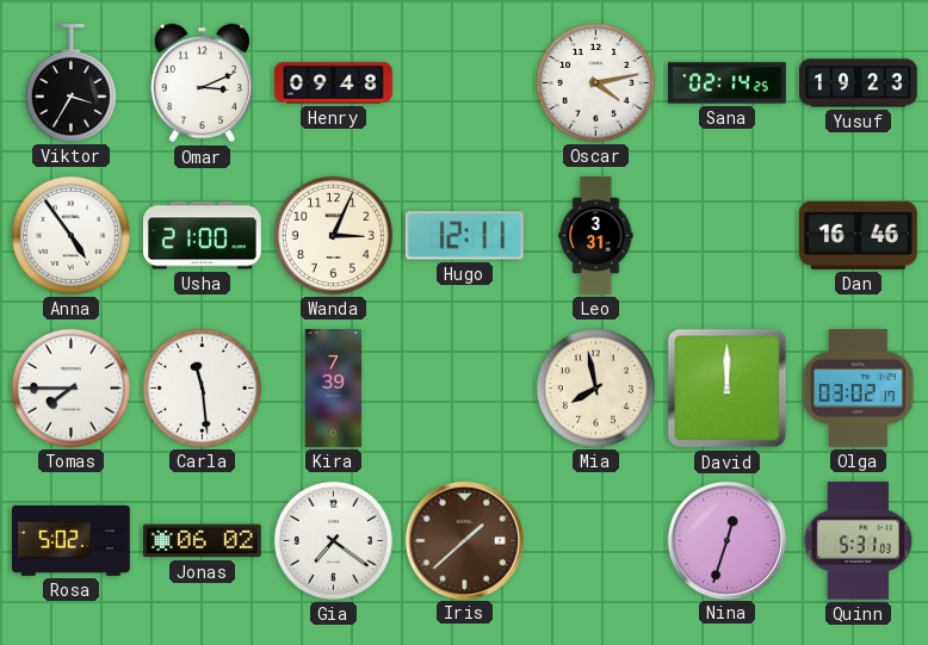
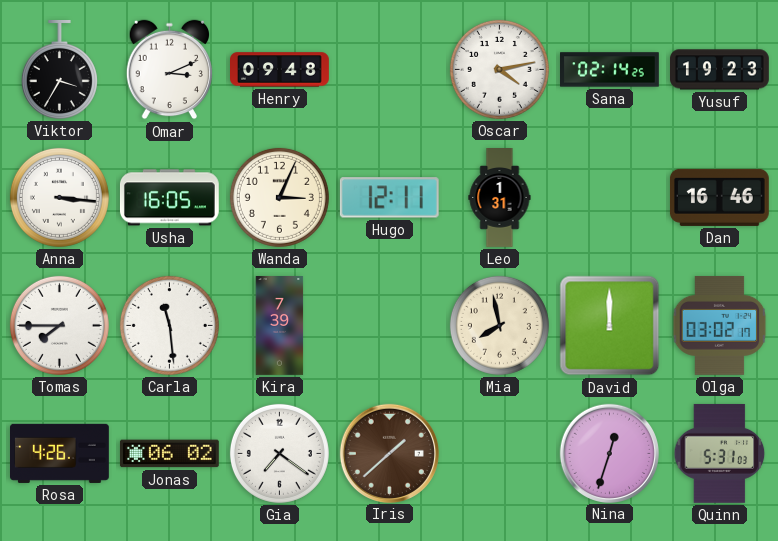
Anna: 4:54 -> 3:16
Usha: 21:00 -> 16:05
Leo: 3:31 -> 1:31
Rosa: 5:02 -> 4:26
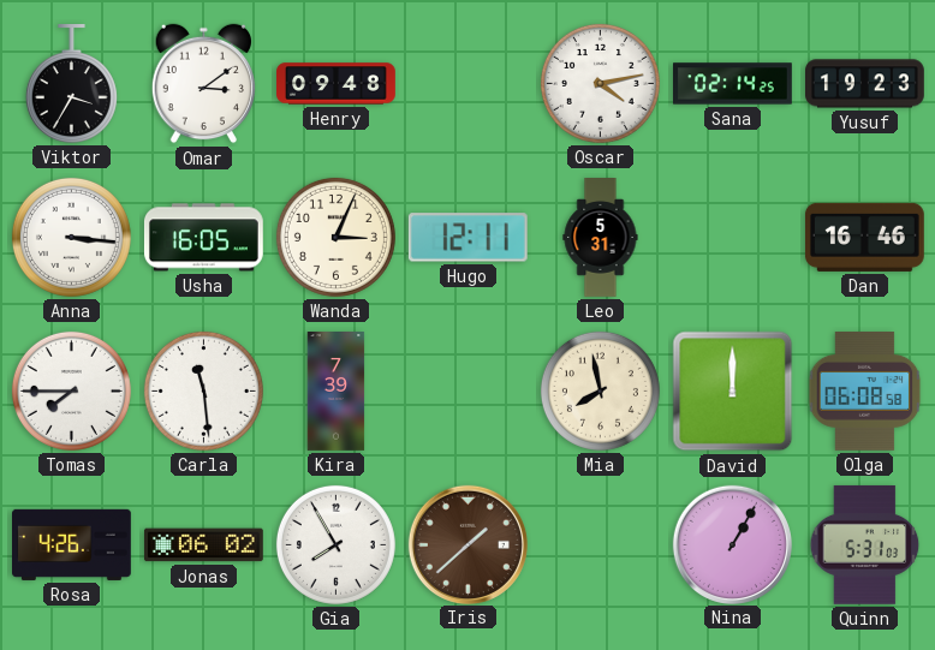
Omar: 3:11 -> 3:09
Leo: 1:31 -> 5:31
Olga: 03:02 -> 06:08
Gia: 7:21 -> 7:55
Nina: 12:33 -> 1:05
